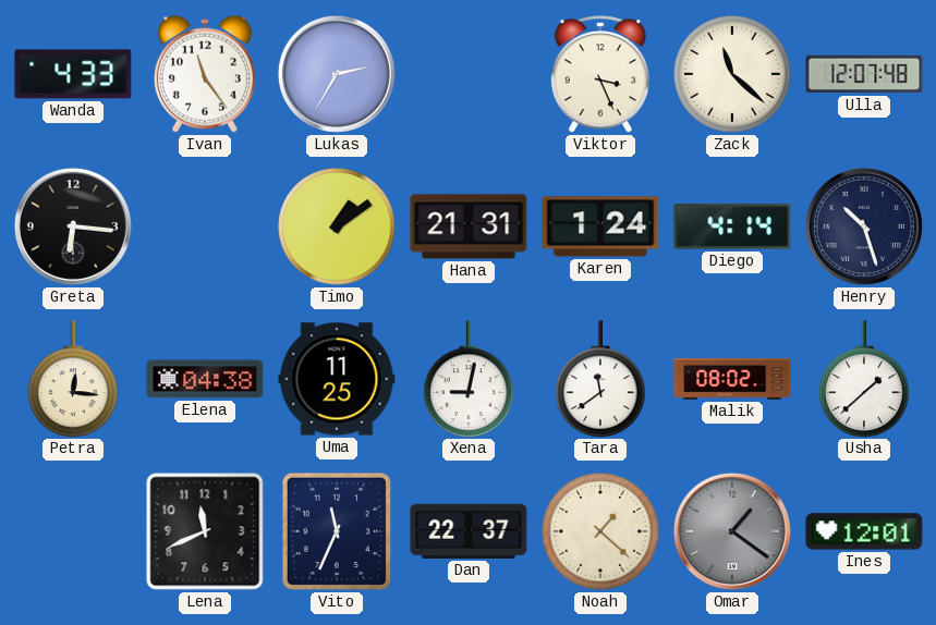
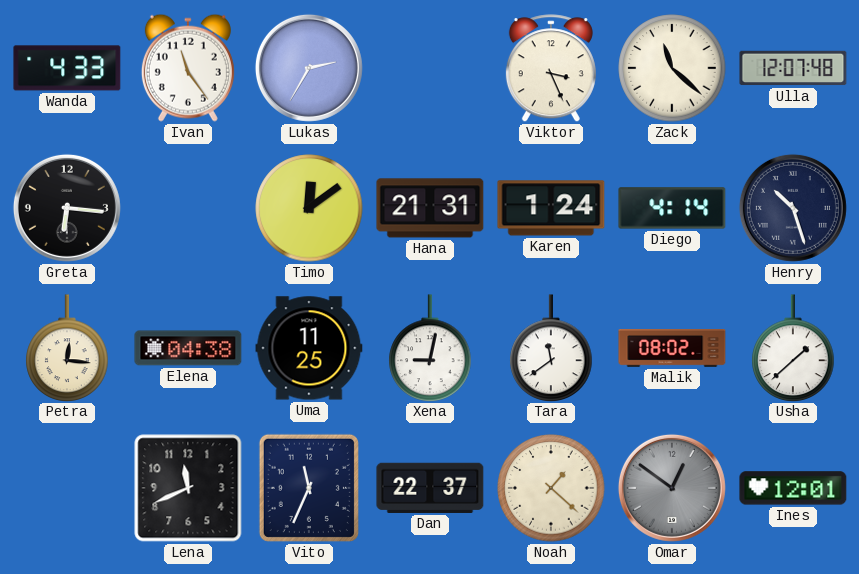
Timo: 1:09 -> 12:09
Omar: 1:21 -> 12:51
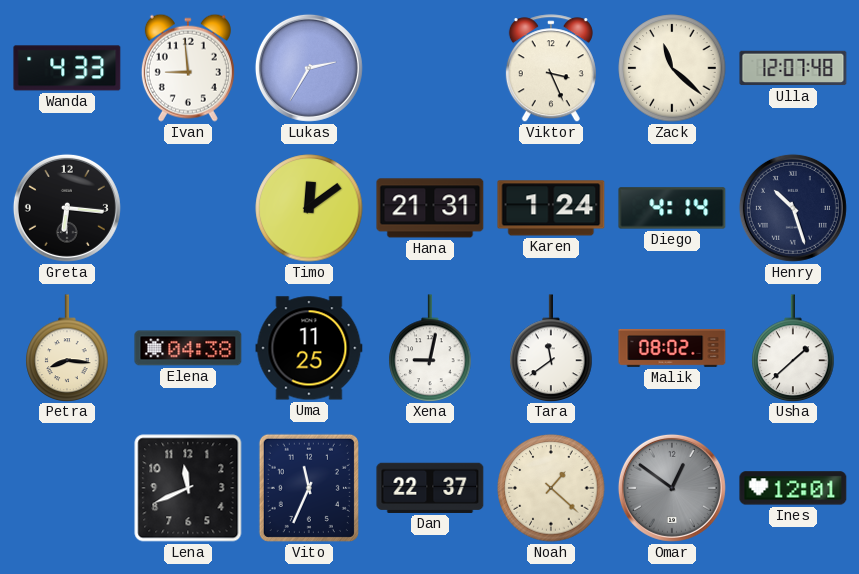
Ivan: 11:24 -> 8:59
Petra: 12:16 -> 8:16
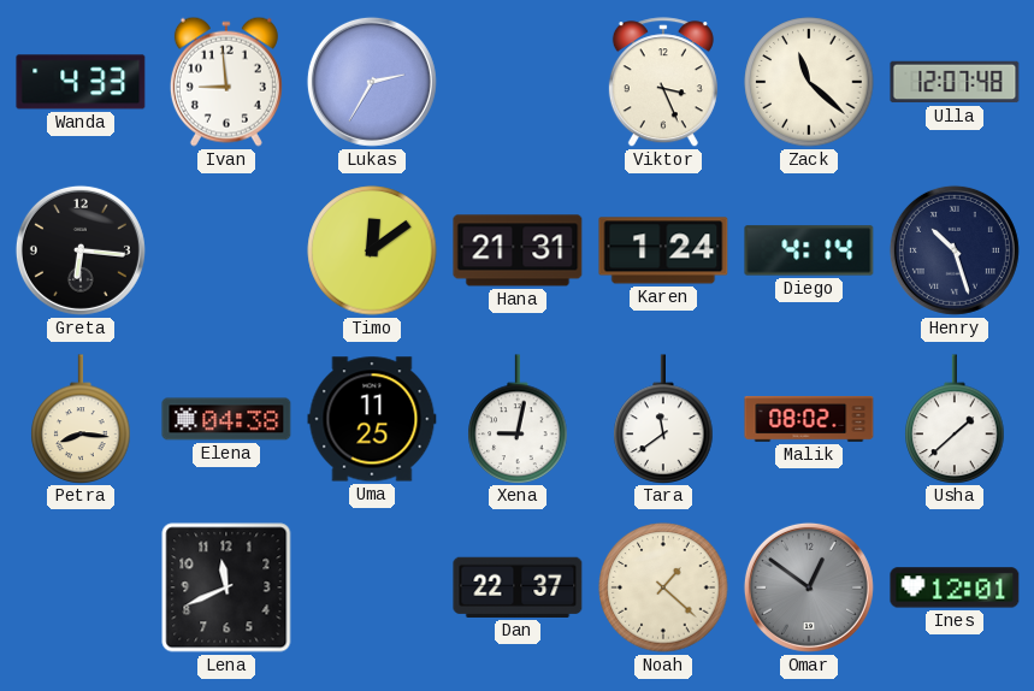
Vito: 11:34 -> none
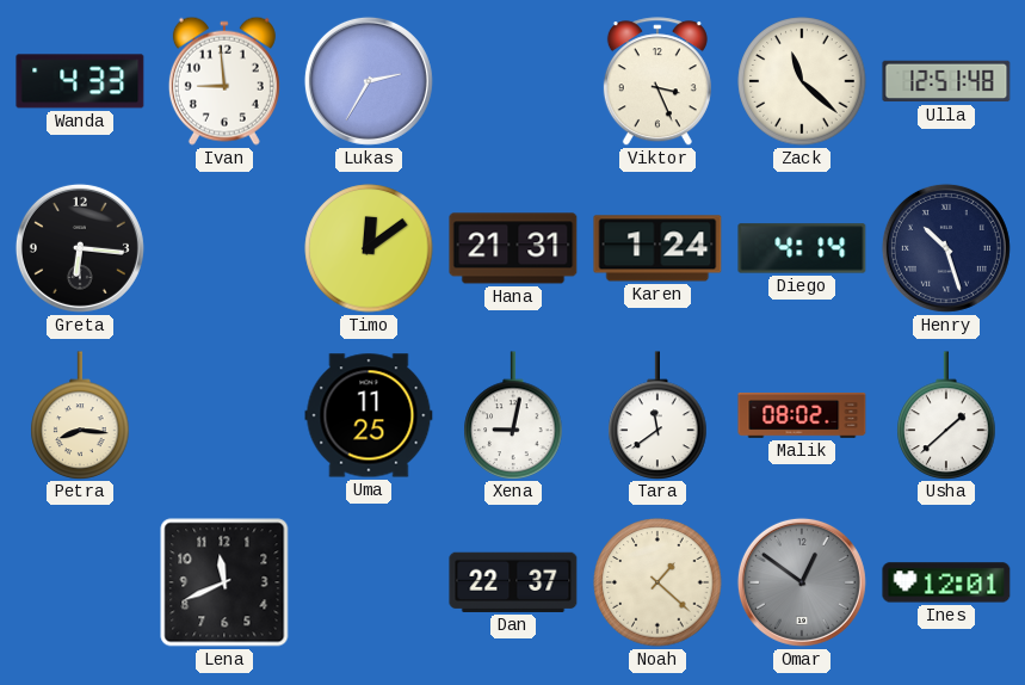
Ulla: 12:07 -> 12:51
Elena: 04:38 -> none
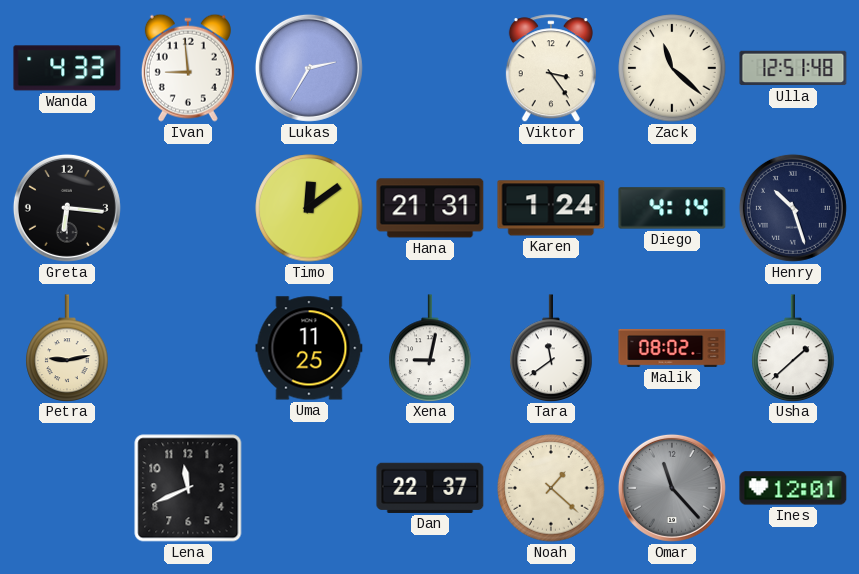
Viktor: 3:26 -> 3:24
Petra: 8:16 -> 9:13
Omar: 12:51 -> 11:23
